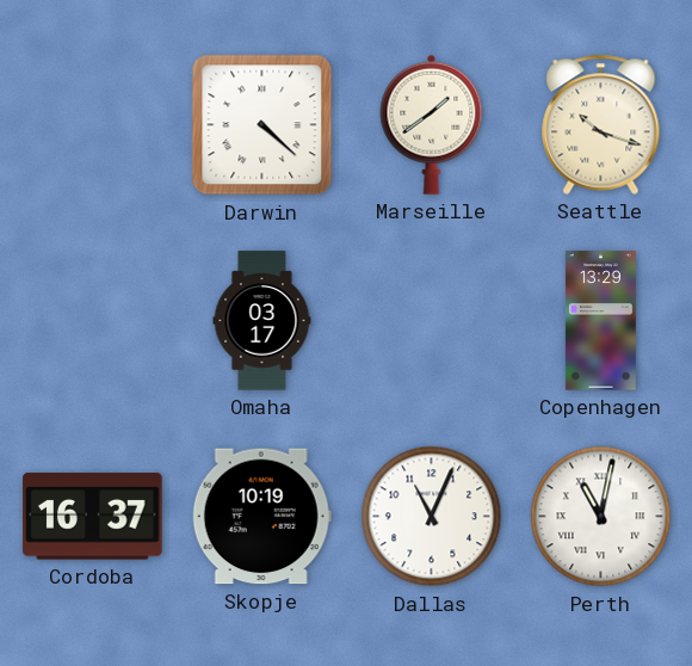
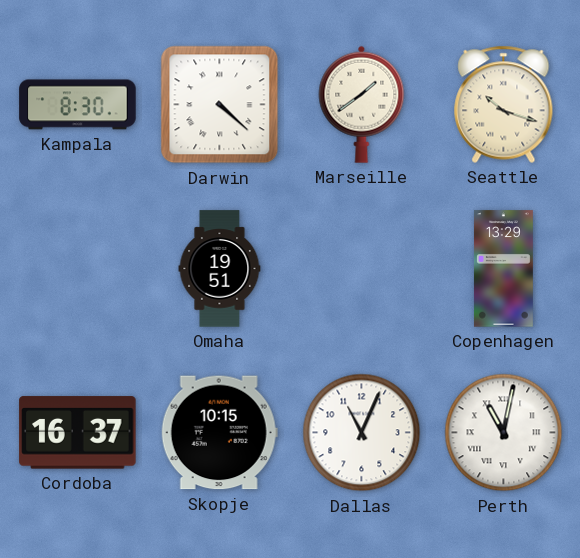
Kampala: none -> 8:30
Omaha: 03:17 -> 19:51
Skopje: 10:19 -> 10:15
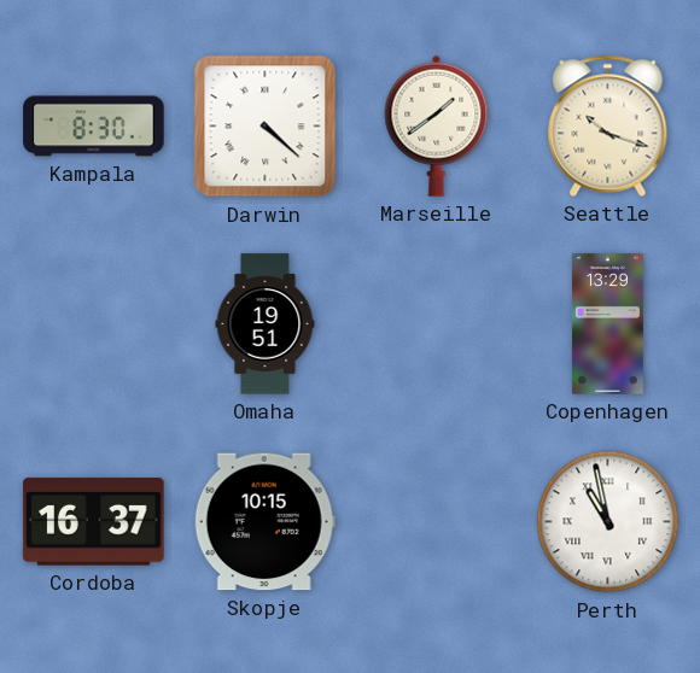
Dallas: 11:04 -> none
Perth: 11:02 -> 10:58
